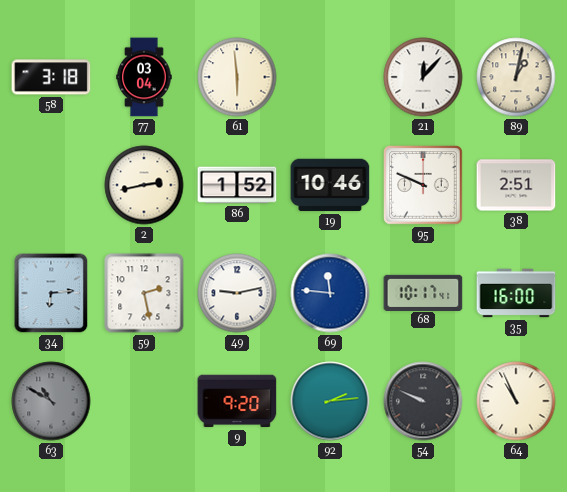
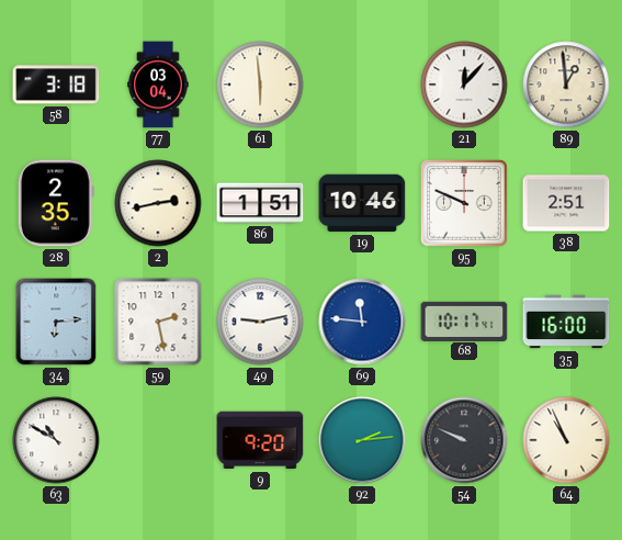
89: 1:02 -> 12:59
28: none -> 2:35
86: 1:52 -> 1:51
63 dial: grey -> white
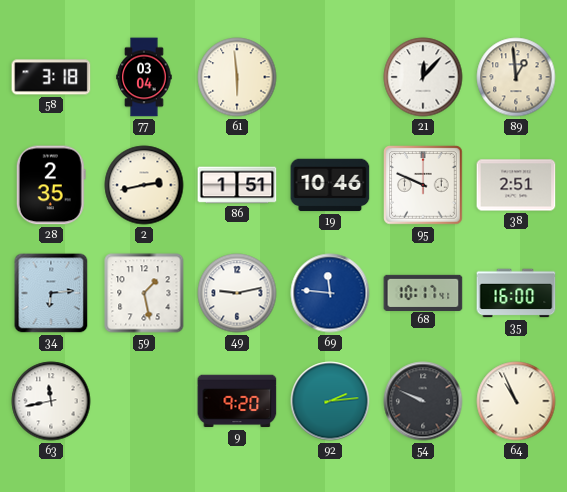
59: 2:28 -> 1:28
63: 10:50 -> 11:43
